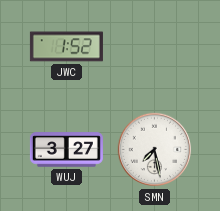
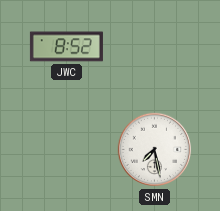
JWC: 1:52 -> 8:52
WUJ: 3:27 -> none
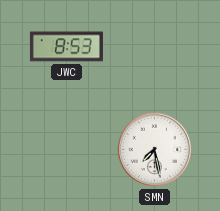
JWC: 8:52 -> 8:53
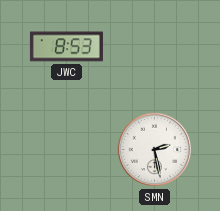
SMN: 7:28 -> 2:28
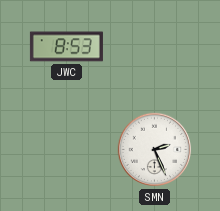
SMN: 2:28 -> 2:26
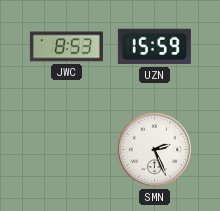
UZN: none -> 15:59
